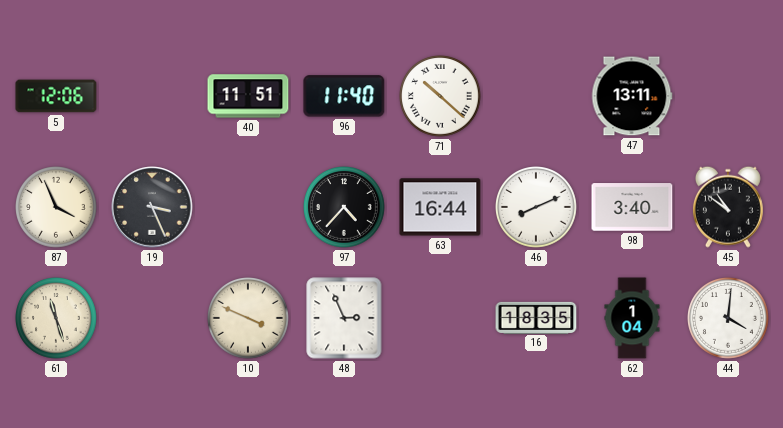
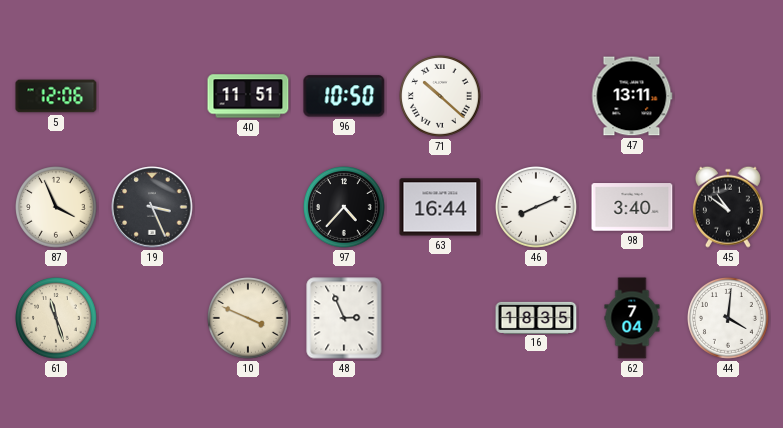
96: 11:40 -> 10:50
62: 1:04 -> 7:04
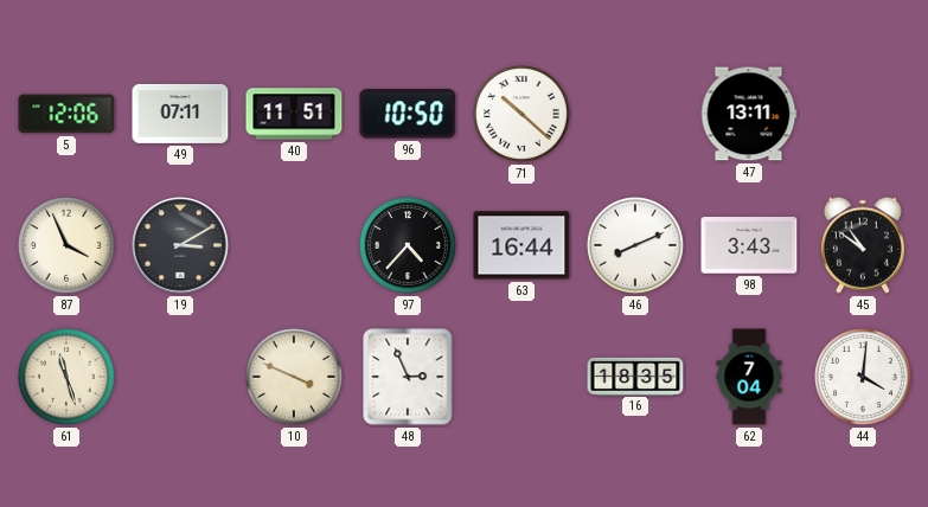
49: none -> 07:11
19: 3:26 -> 3:10
98: 3:40 -> 3:43
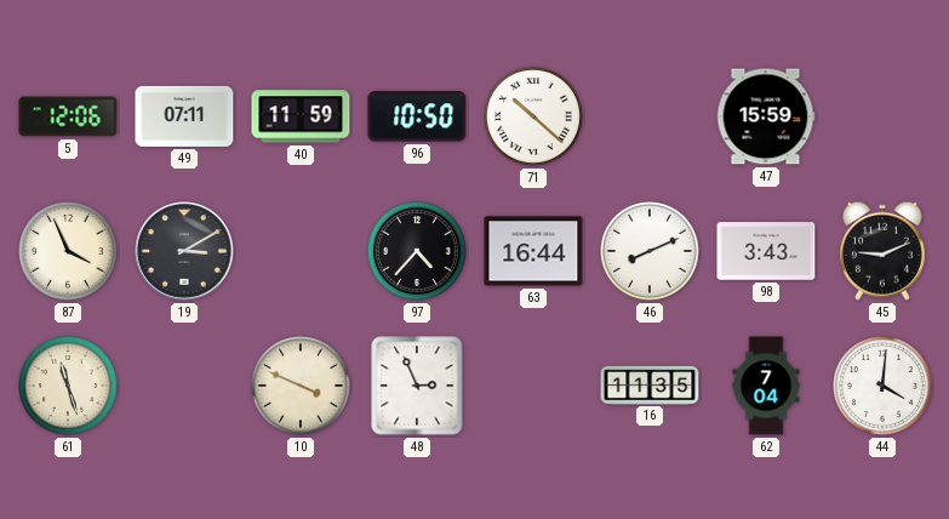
40: 11:51 -> 11:59
47: 13:11 -> 15:59
45: 10:51 -> 9:11
16: 18:35 -> 11:35
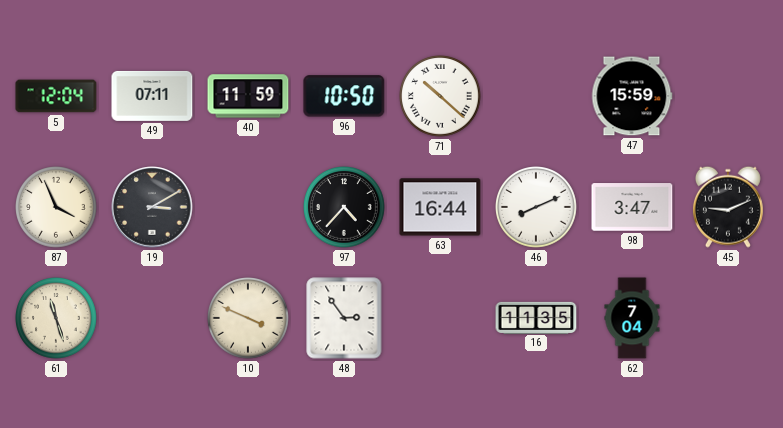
5: 12:06 -> 12:04
98: 3:43 -> 3:47
48: 2:56 -> 2:54
44: 4:01 -> none
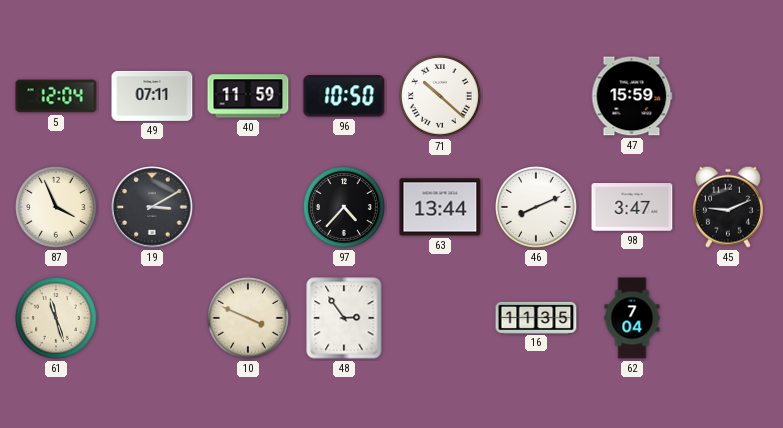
63: 16:44 -> 13:44
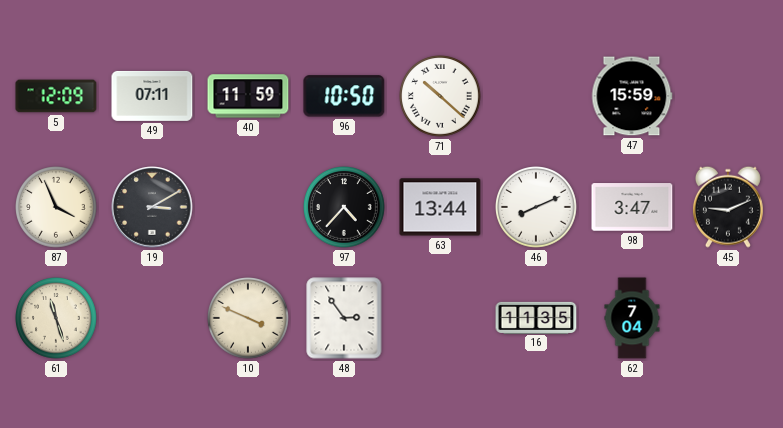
5: 12:04 -> 12:09
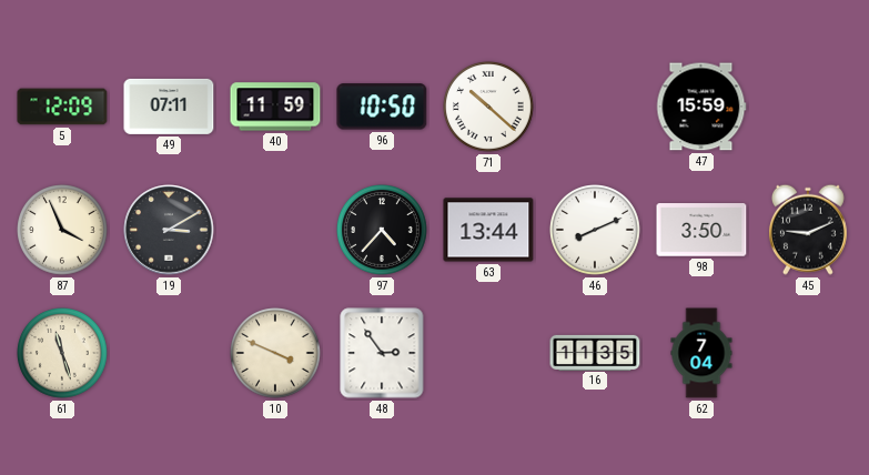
98: 3:47 -> 3:50
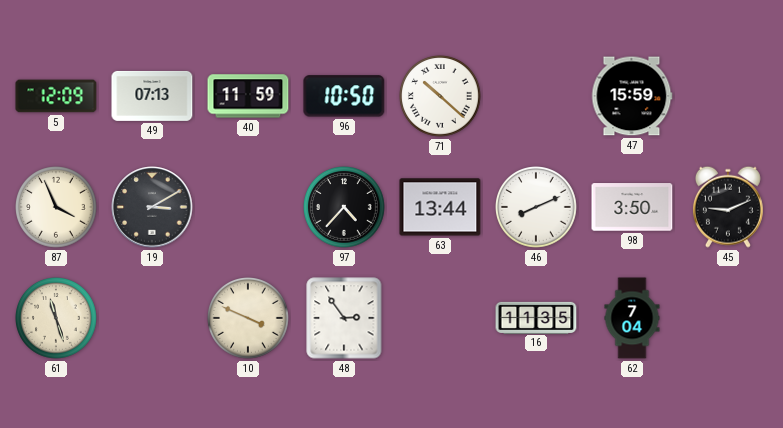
49: 07:11 -> 07:13
